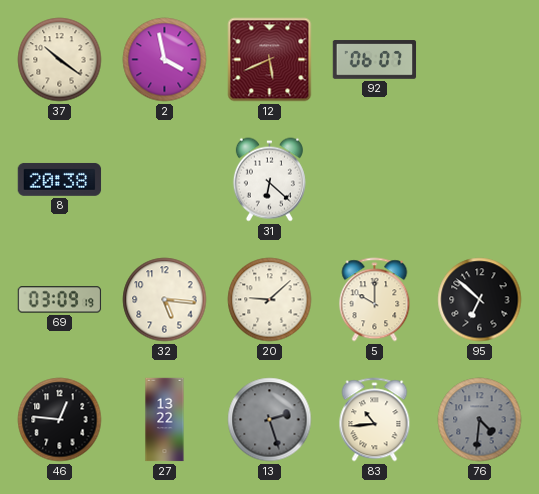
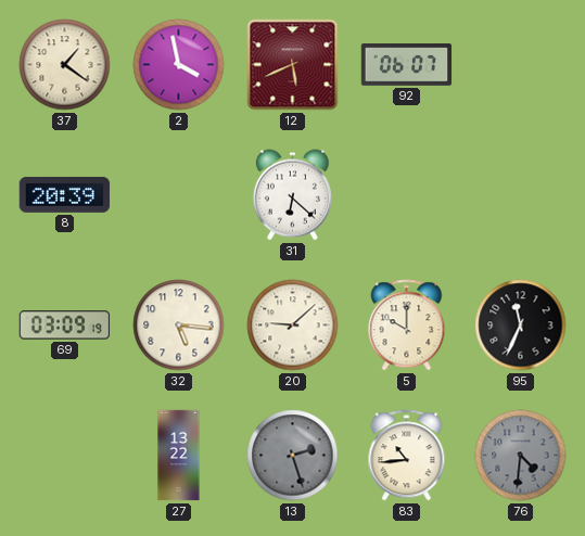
37: 10:21 -> 1:21
8: 20:38 -> 20:39
95: 6:52 -> 11:34
46: 12:46 -> none
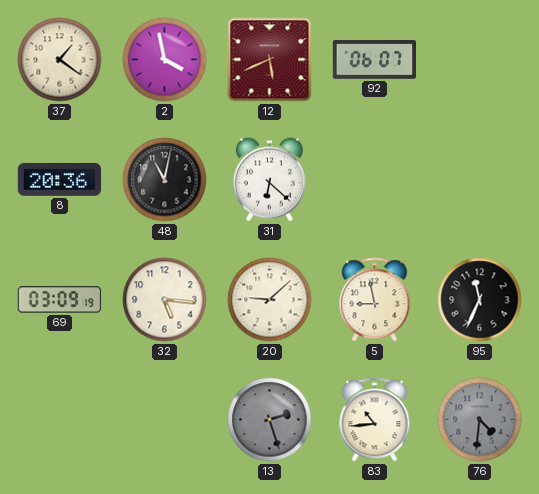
8: 20:39 -> 20:36
48: none -> 11:02
5: 10:00 -> 8:58
27: 13:22 -> none
